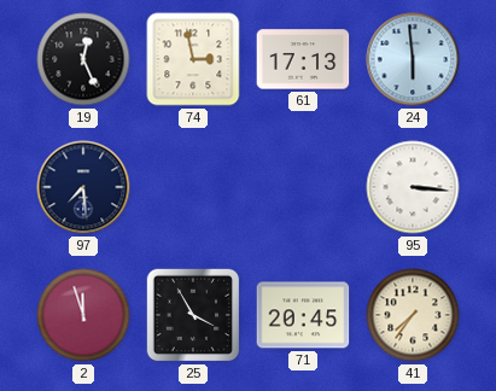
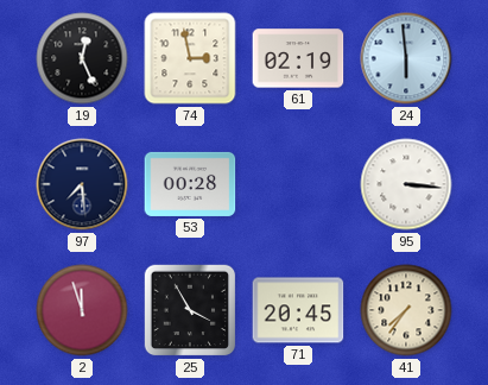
61: 17:13 -> 02:19
53: none -> 00:28
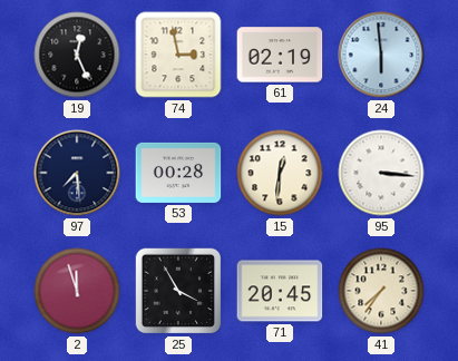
15: none -> 12:31
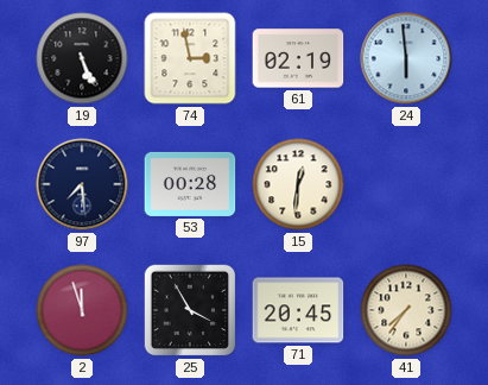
19: 12:26 -> 5:26
95: 3:16 -> none
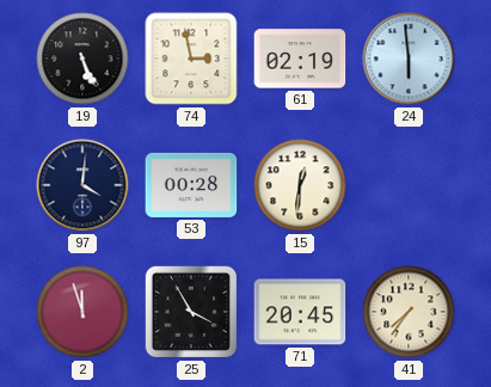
97: 7:29 -> 4:01
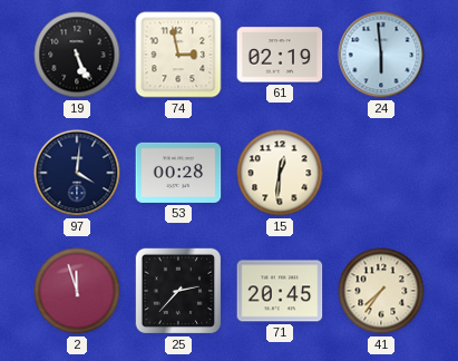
25: 3:55 -> 2:37
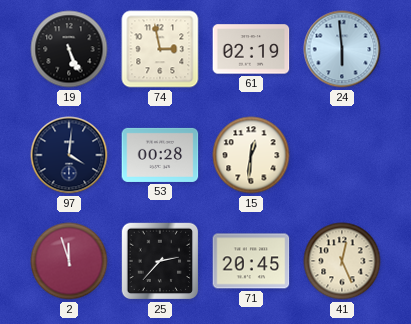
41: 7:36 -> 12:26
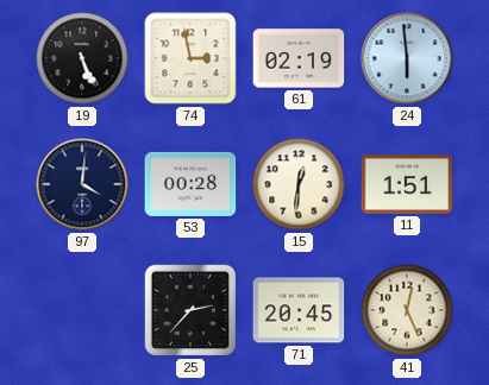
11: none -> 1:51
2: 11:57 -> none
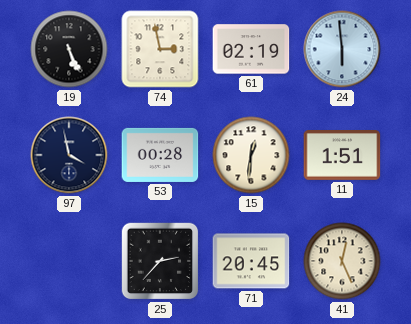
97: 4:01 -> 3:58
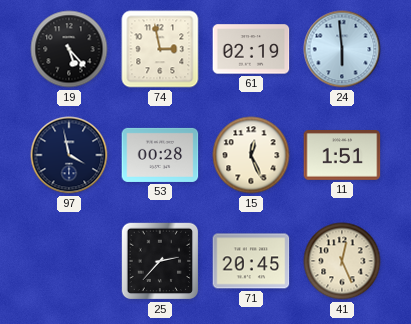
19: 5:26 -> 5:23
15: 12:31 -> 12:26
